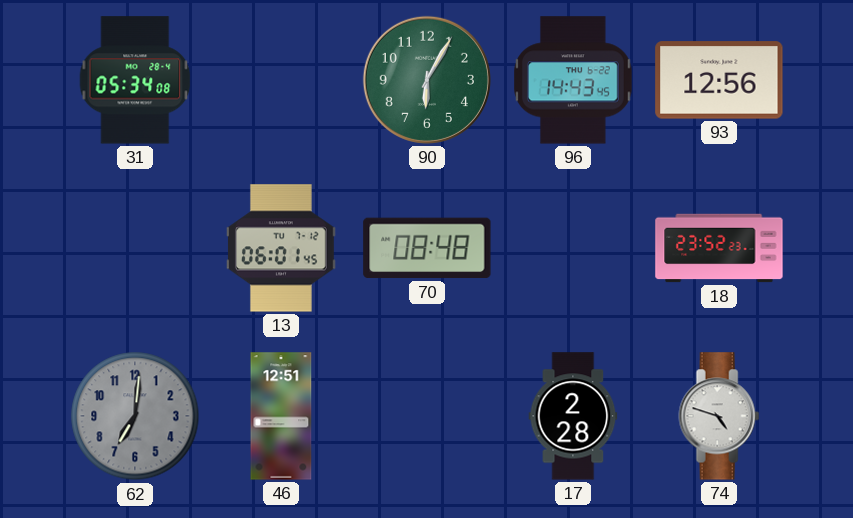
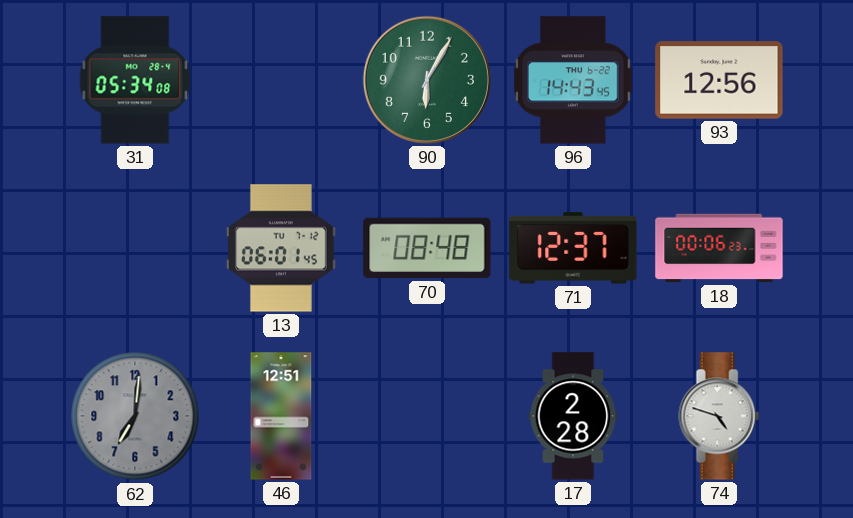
71: none -> 12:37
18: 23:52 -> 00:06
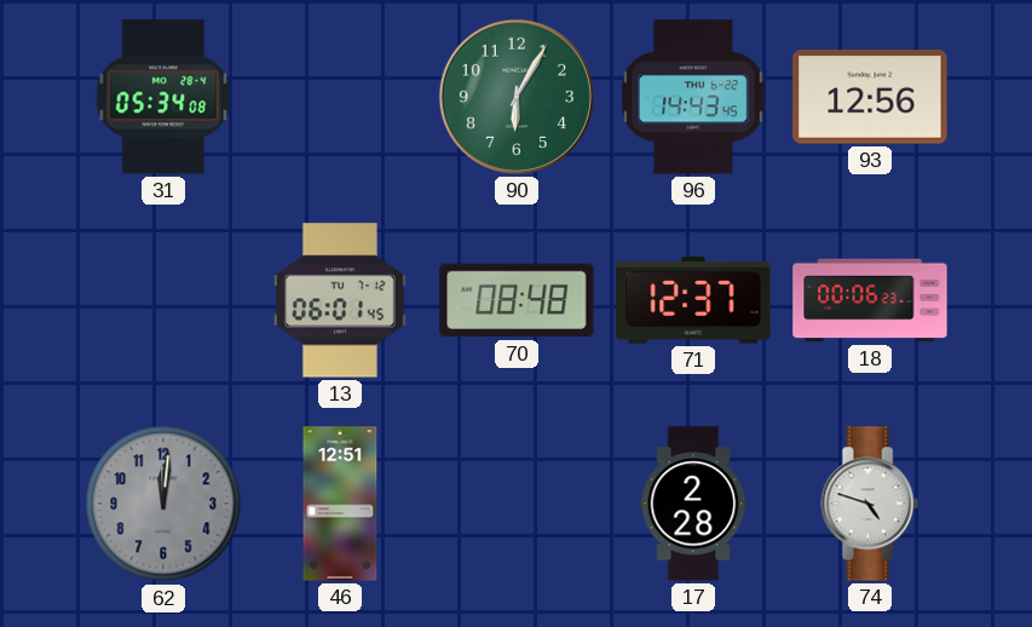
62: 7:01 -> 12:01
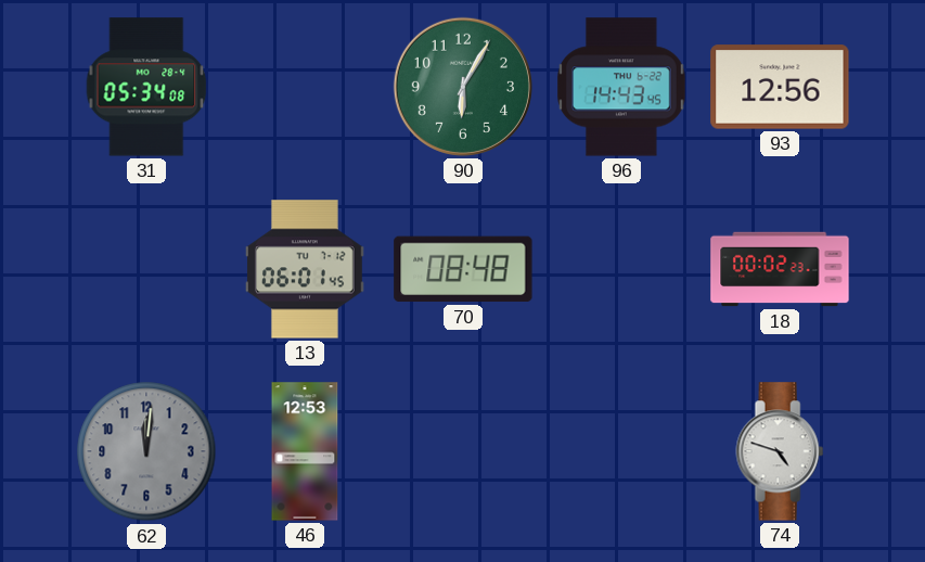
71: 12:37 -> none
18: 00:06 -> 00:02
46: 12:51 -> 12:53
17: 2:28 -> none
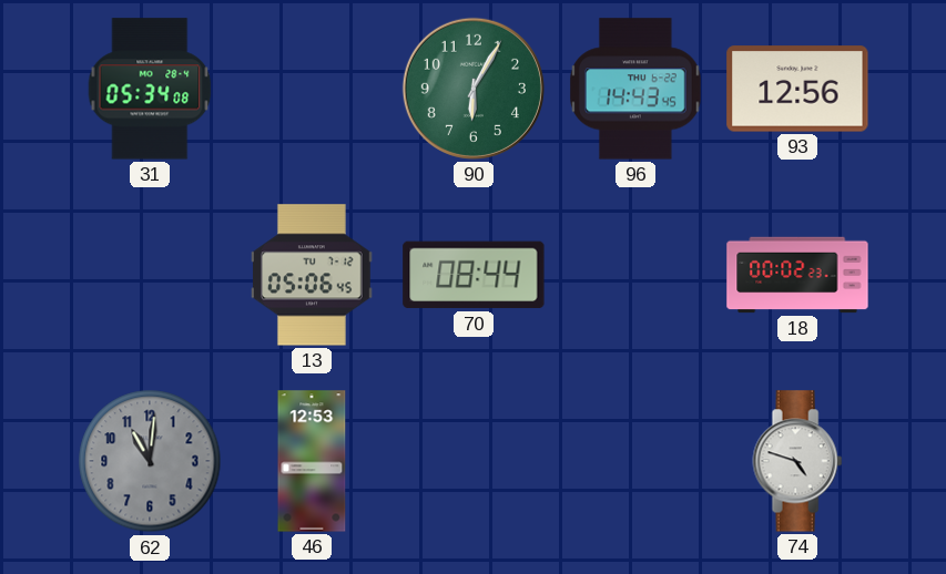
13: 06:01 -> 05:06
70: 08:48 -> 08:44
62: 12:01 -> 11:01
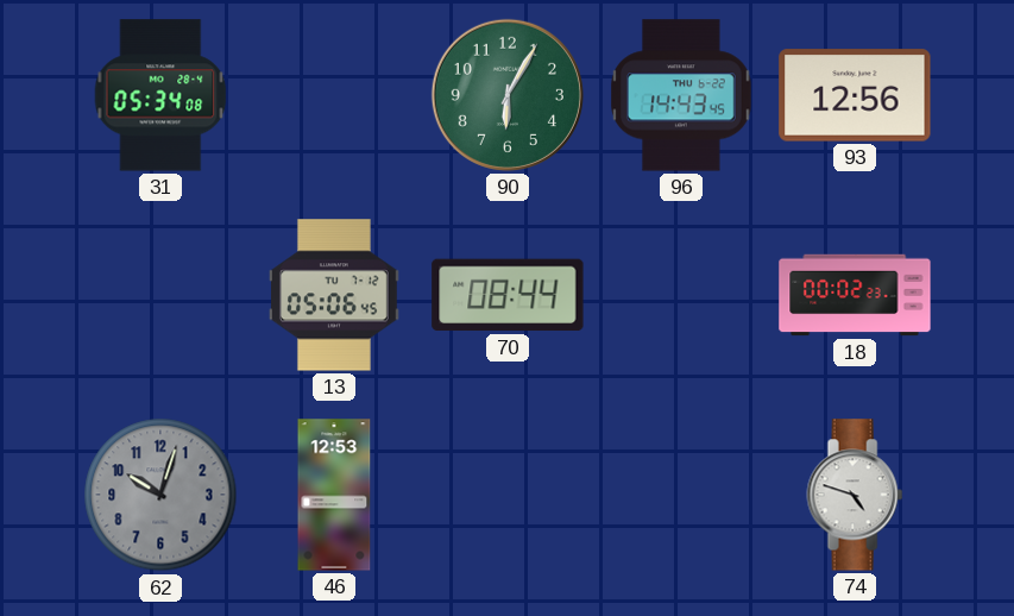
62: 11:01 -> 10:03
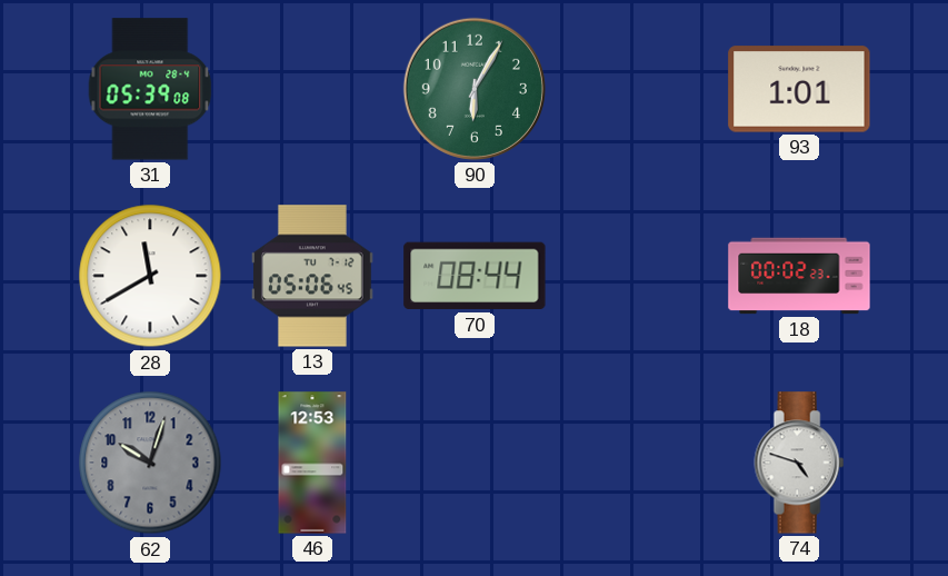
31: 05:34 -> 05:39
96: 14:43 -> none
93: 12:56 -> 1:01
28: none -> 11:40
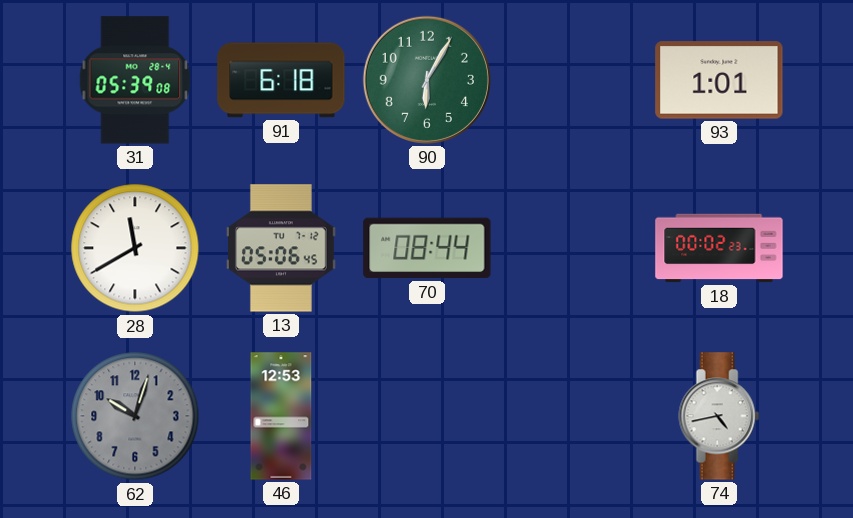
91: none -> 6:18
74: 4:48 -> 4:43
